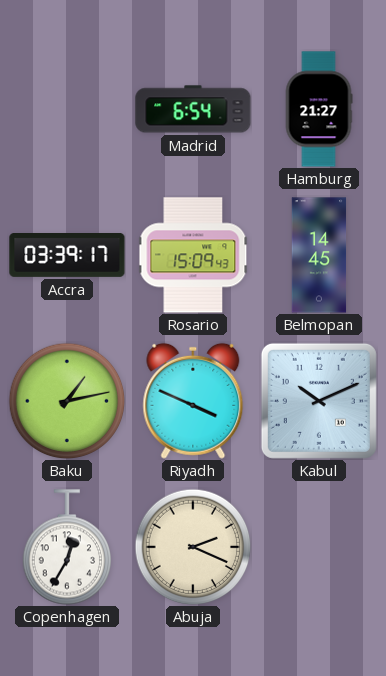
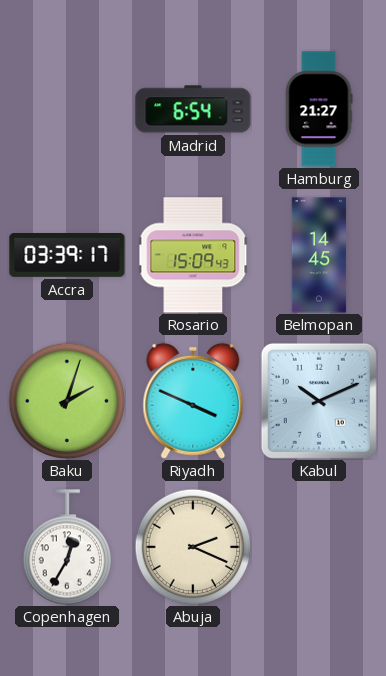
Baku: 1:13 -> 2:03
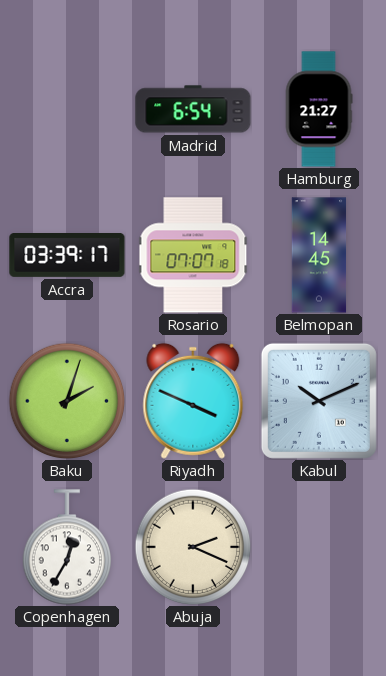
Rosario: 15:09 -> 07:07
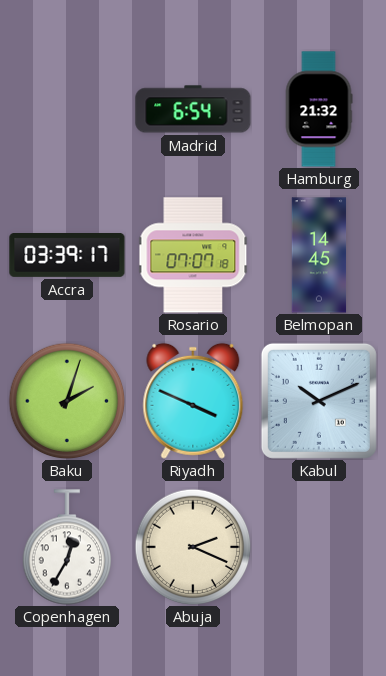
Hamburg: 21:27 -> 21:32
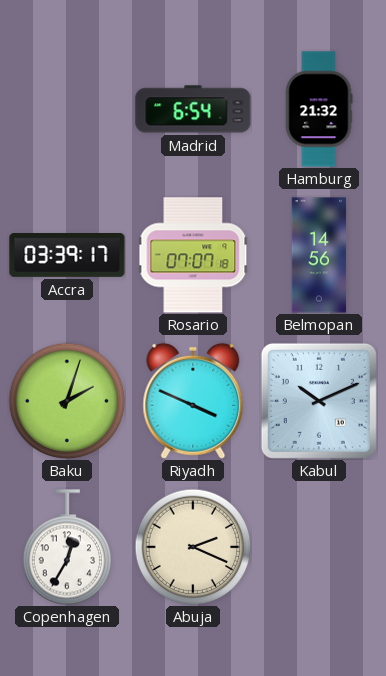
Belmopan: 14:45 -> 14:56
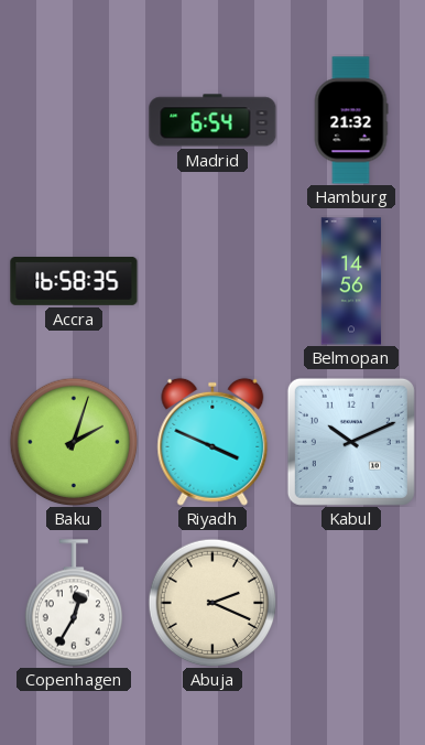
Accra: 03:39 -> 16:58
Rosario: 07:07 -> none
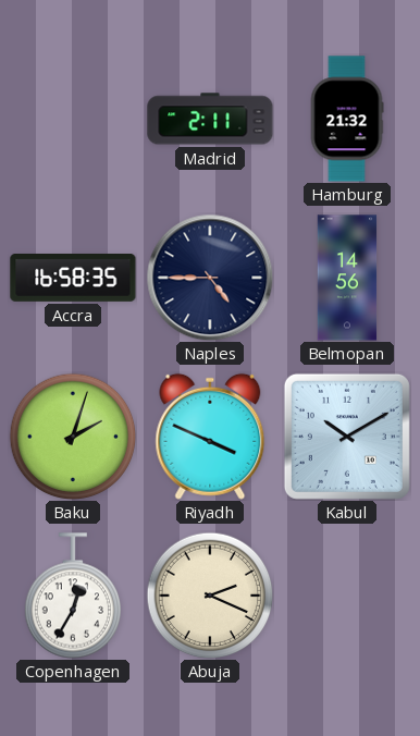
Madrid: 6:54 -> 2:11
Naples: none -> 4:45
Kabul: 10:11 -> 10:10
